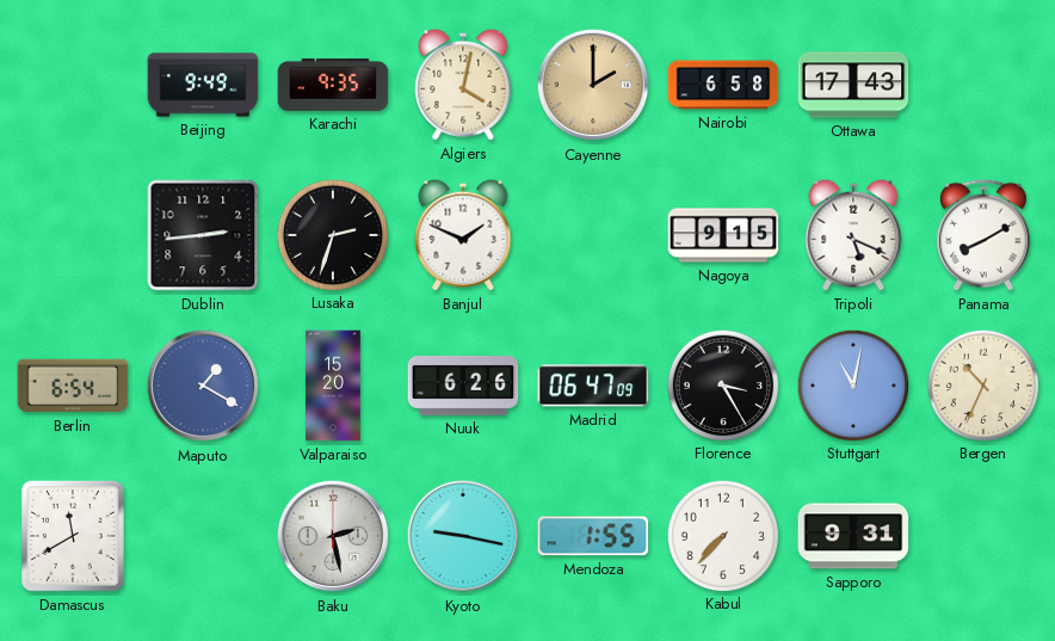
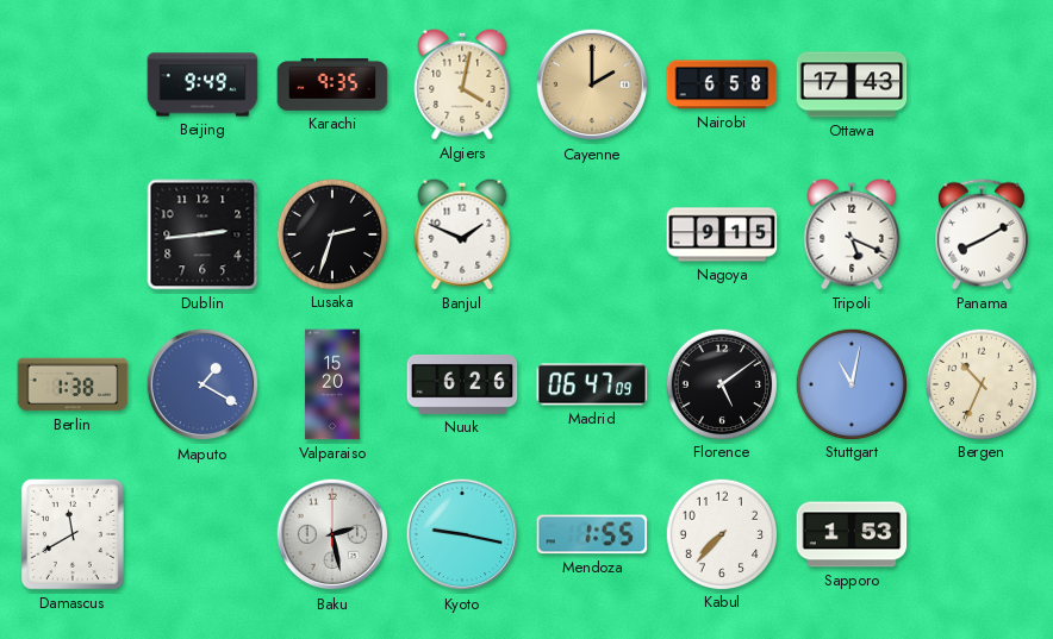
Berlin: 6:54 -> 1:38
Florence: 3:25 -> 5:09
Sapporo: 9:31 -> 1:53
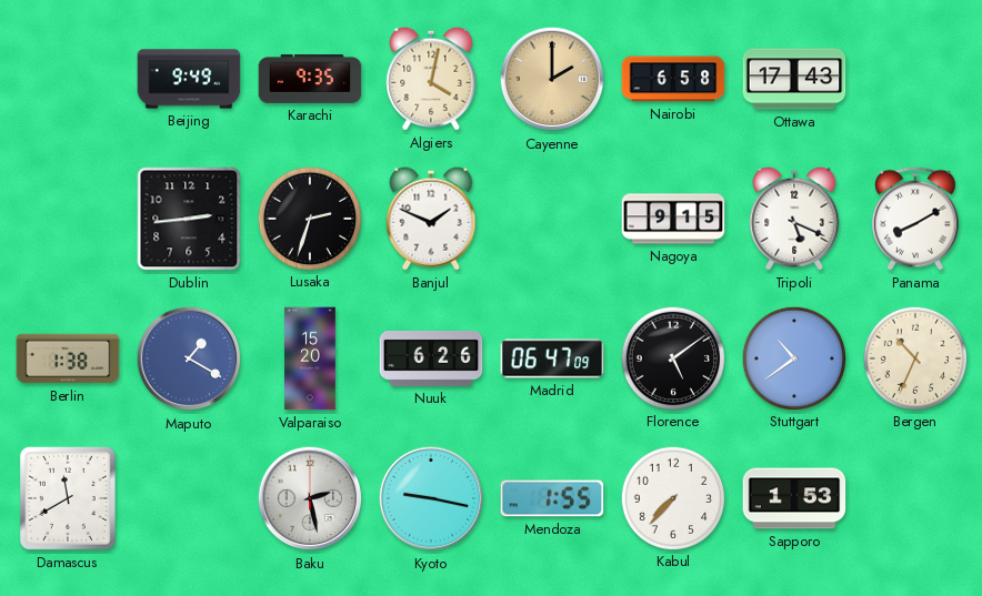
Stuttgart: 11:02 -> 10:39
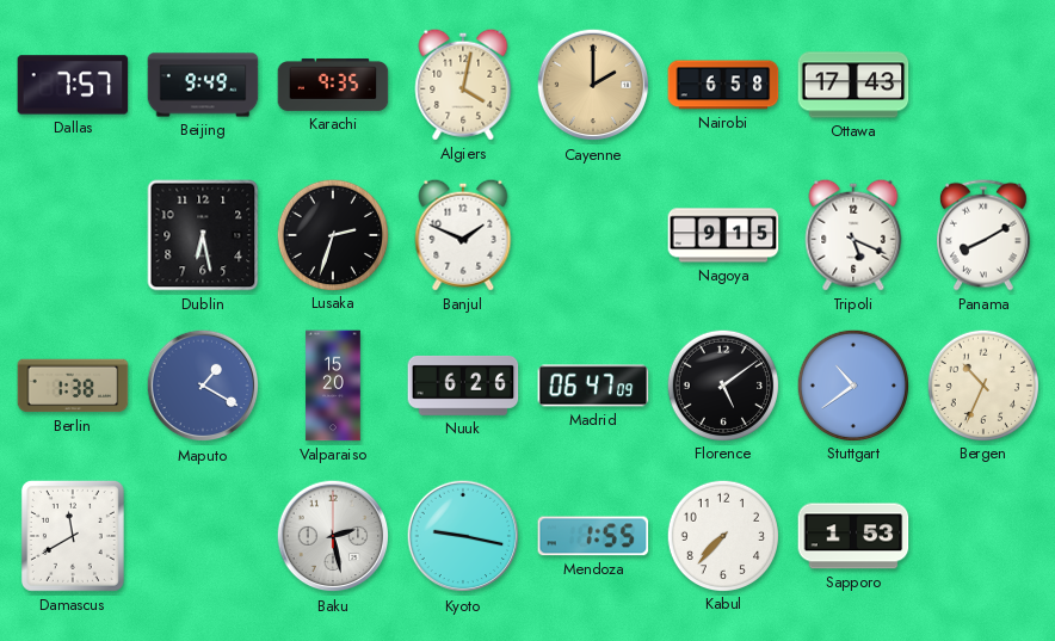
Dallas: none -> 7:57
Dublin: 2:44 -> 6:28
